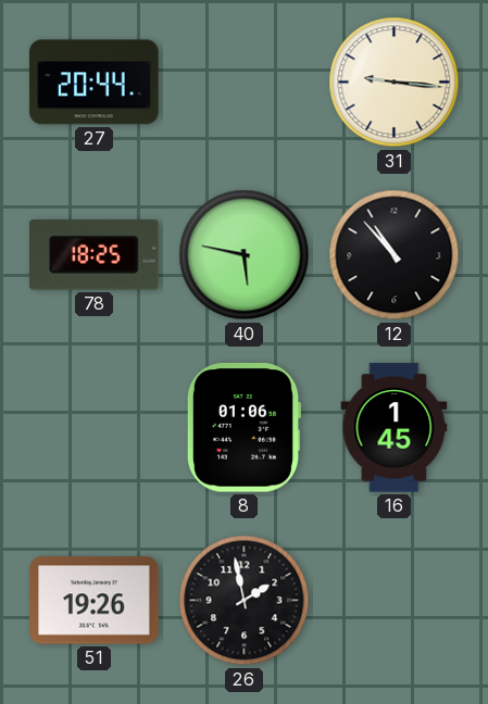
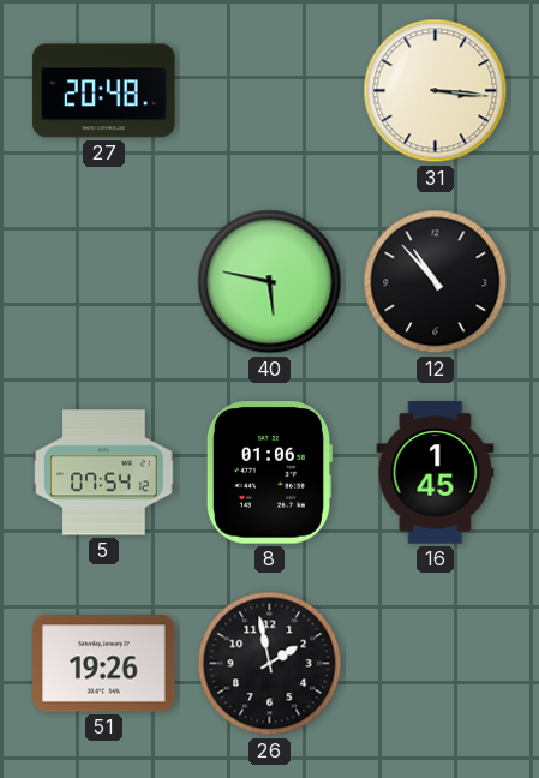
27: 20:44 -> 20:48
31: 9:16 -> 3:16
78: 18:25 -> none
5: none -> 07:54
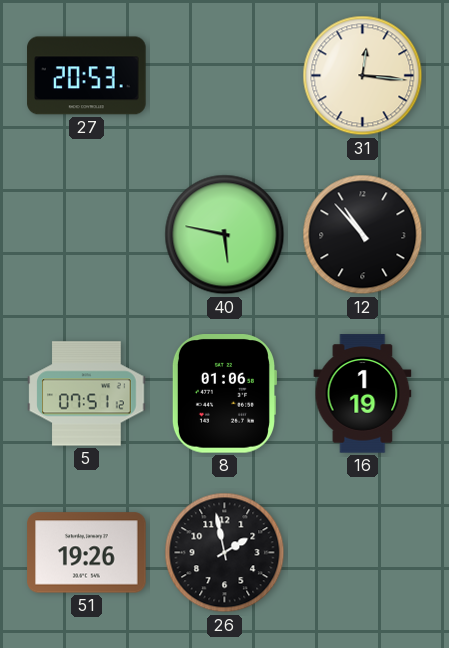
27: 20:48 -> 20:53
31: 3:16 -> 12:16
5: 07:54 -> 07:51
16: 1:45 -> 1:19
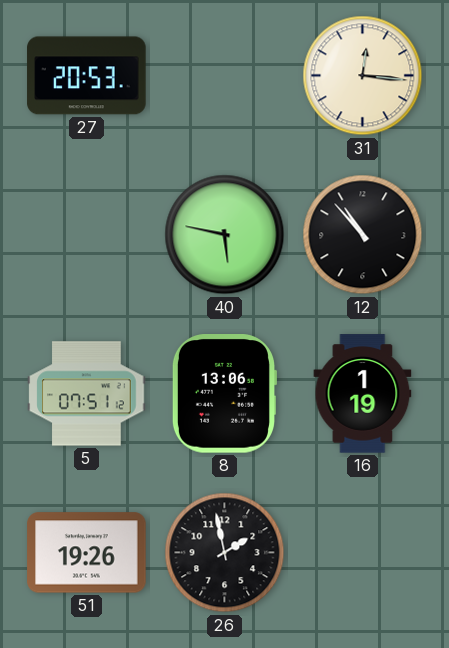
8: 01:06 -> 13:06
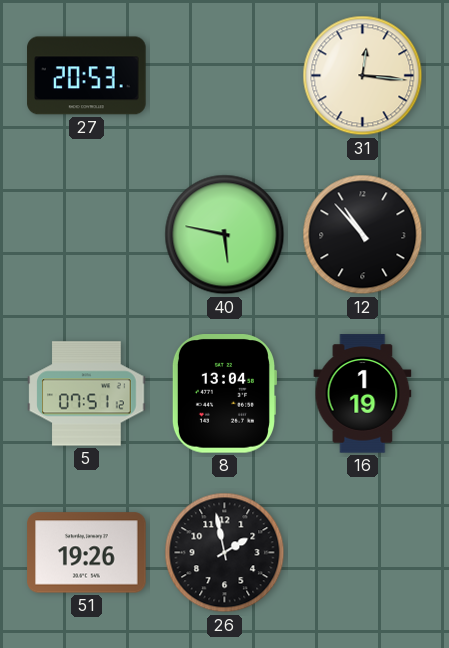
8: 13:06 -> 13:04
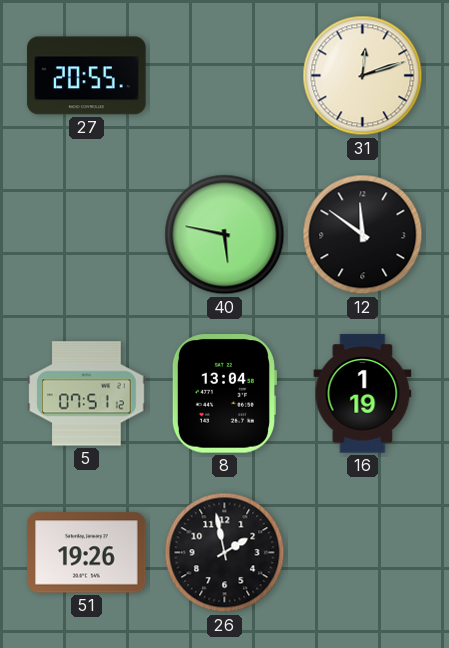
27: 20:53 -> 20:55
31: 12:16 -> 12:12
12: 10:53 -> 11:51
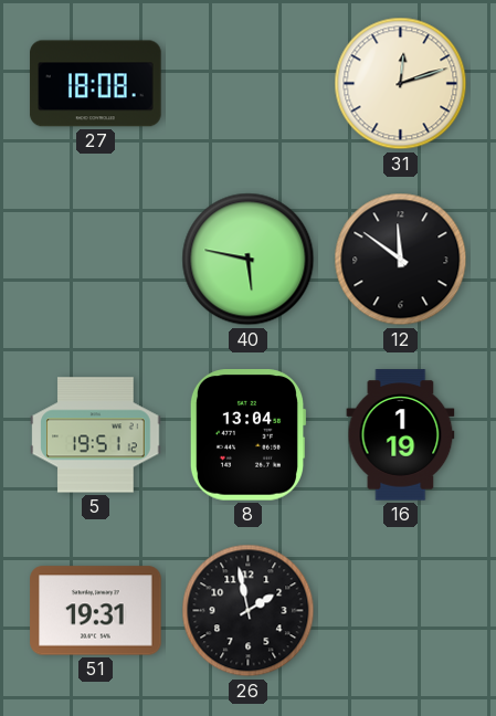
27: 20:55 -> 18:08
5: 07:51 -> 19:51
51: 19:26 -> 19:31
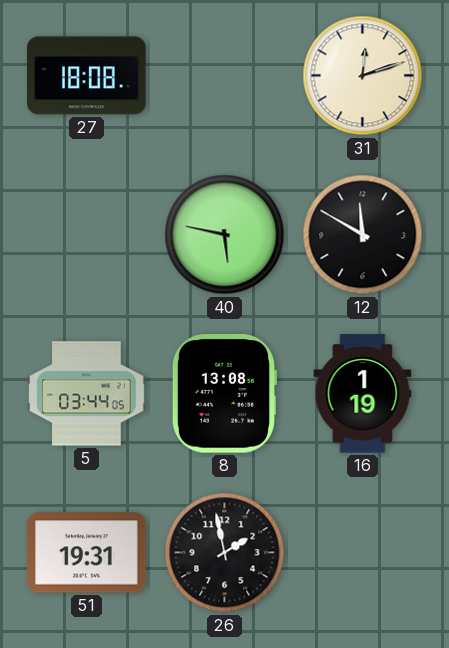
12: 11:51 -> 11:50
5: 19:51 -> 03:44
8: 13:04 -> 13:08
